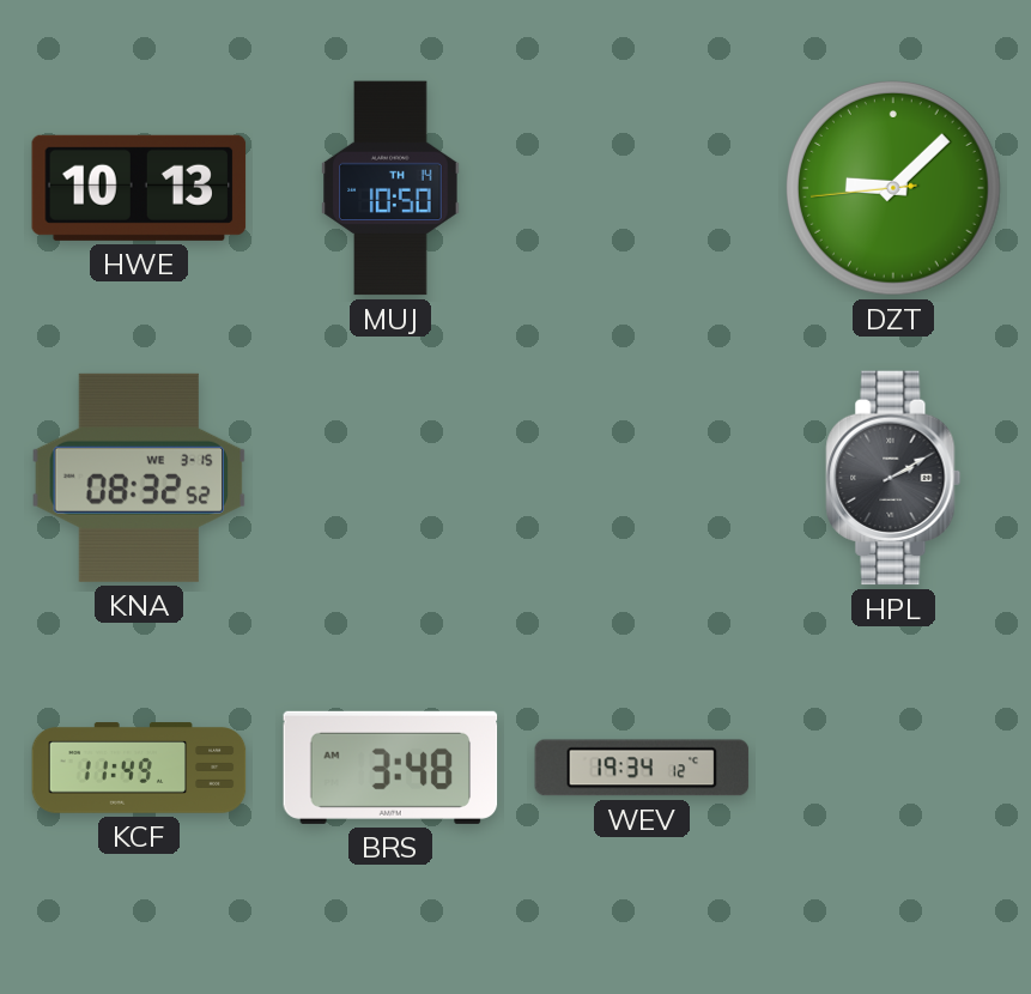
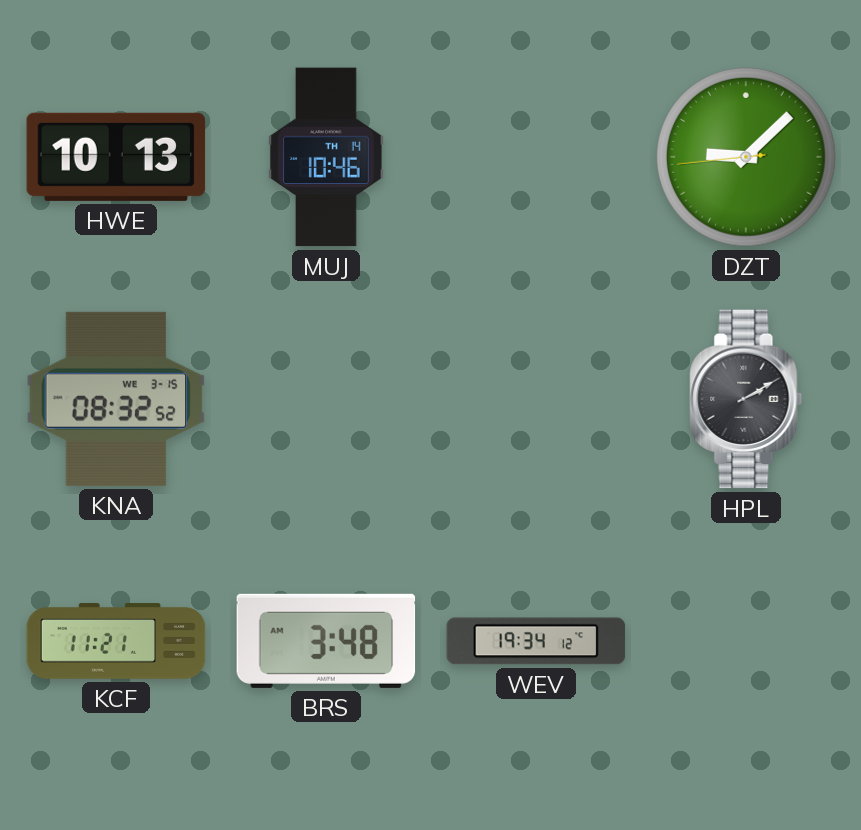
MUJ: 10:50 -> 10:46
KCF: 11:49 -> 11:21
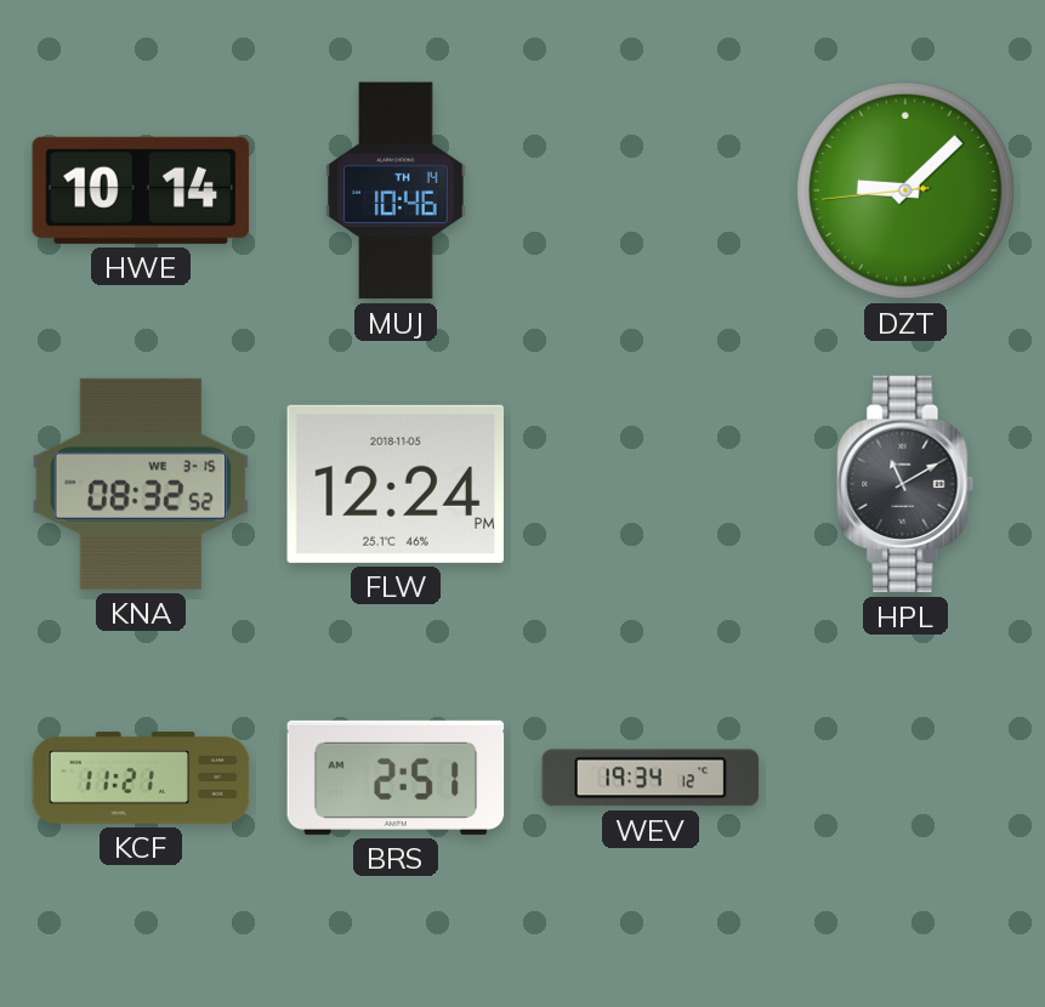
HWE: 10:13 -> 10:14
FLW: none -> 12:24
HPL: 2:10 -> 11:10
BRS: 3:48 -> 2:51
